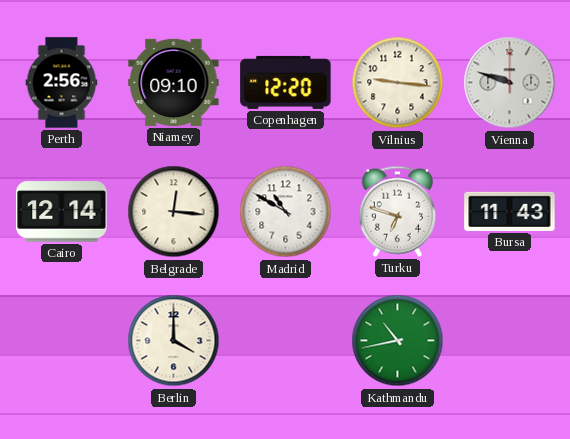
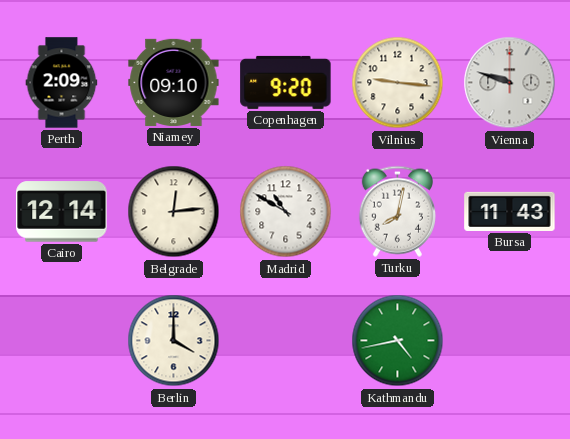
Perth: 2:56 -> 2:09
Copenhagen: 12:20 -> 9:20
Belgrade: 12:16 -> 12:14
Turku: 6:48 -> 8:02
Kathmandu: 10:43 -> 4:43
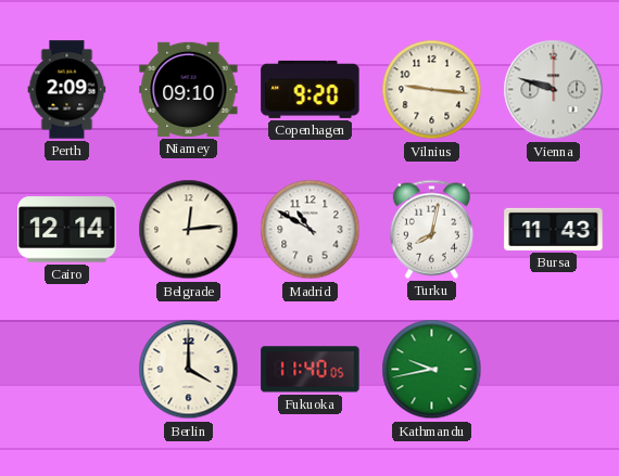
Fukuoka: none -> 11:40
Kathmandu: 4:43 -> 9:43
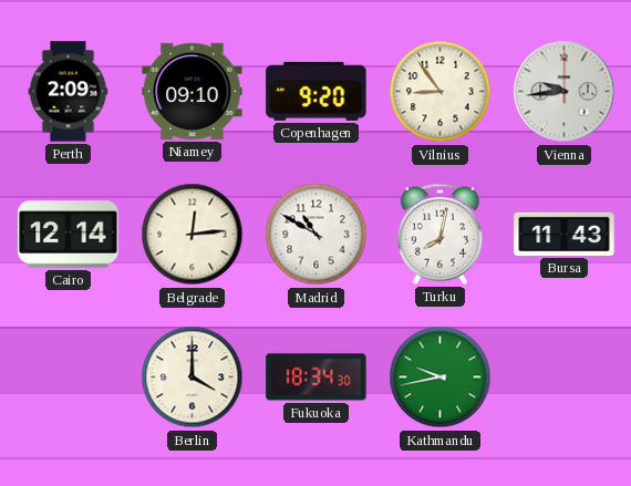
Vilnius: 9:16 -> 8:54
Vienna: 9:48 -> 9:44
Fukuoka: 11:40 -> 18:34
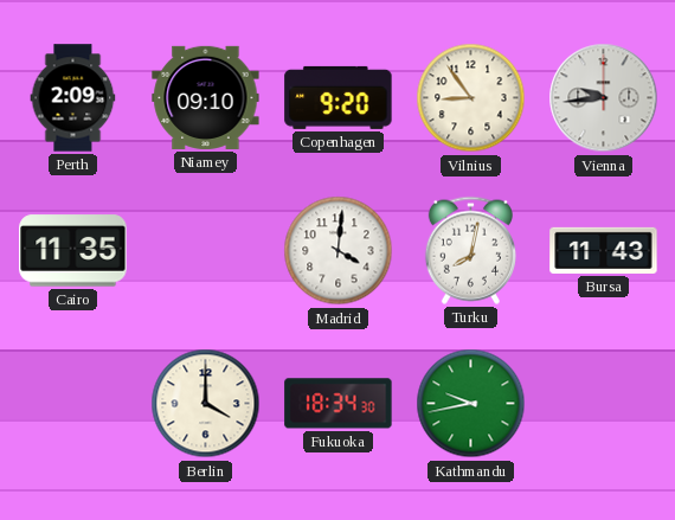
Cairo: 12:14 -> 11:35
Belgrade: 12:14 -> none
Madrid: 10:50 -> 4:01
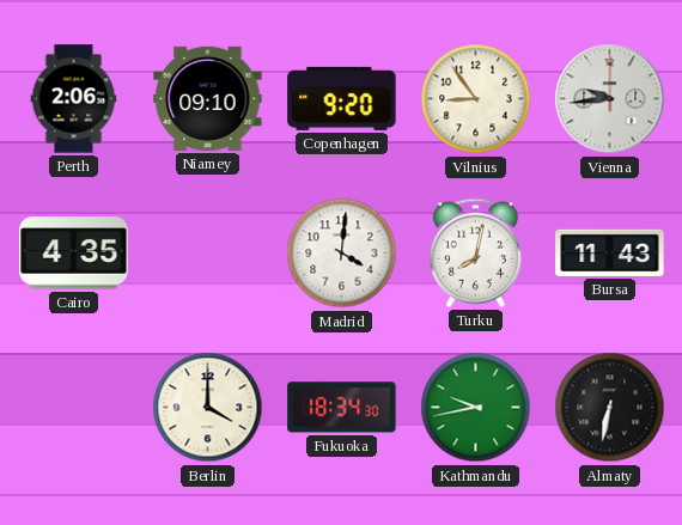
Perth: 2:09 -> 2:06
Cairo: 11:35 -> 4:35
Almaty: none -> 6:32
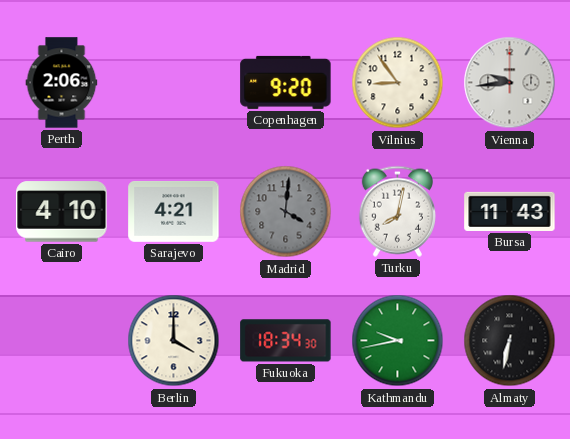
Niamey: 09:10 -> none
Cairo: 4:35 -> 4:10
Sarajevo: none -> 4:21
Madrid dial: white -> grey
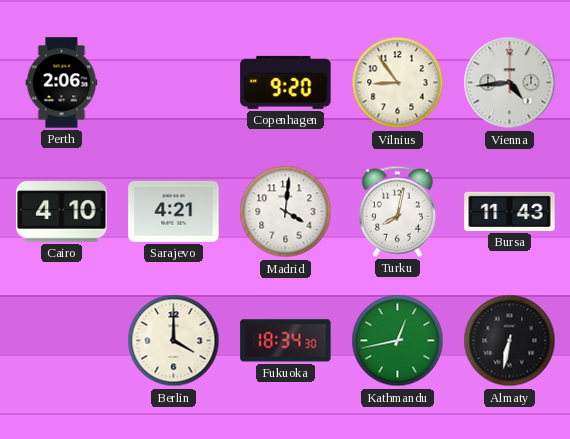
Vienna: 9:44 -> 4:44
Madrid dial: grey -> white
Kathmandu: 9:43 -> 12:43
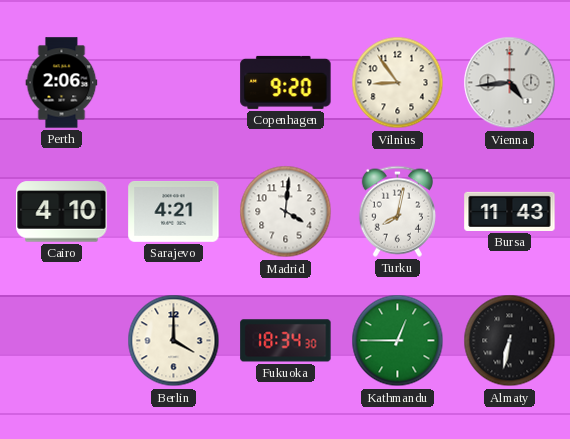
Kathmandu: 12:43 -> 12:45
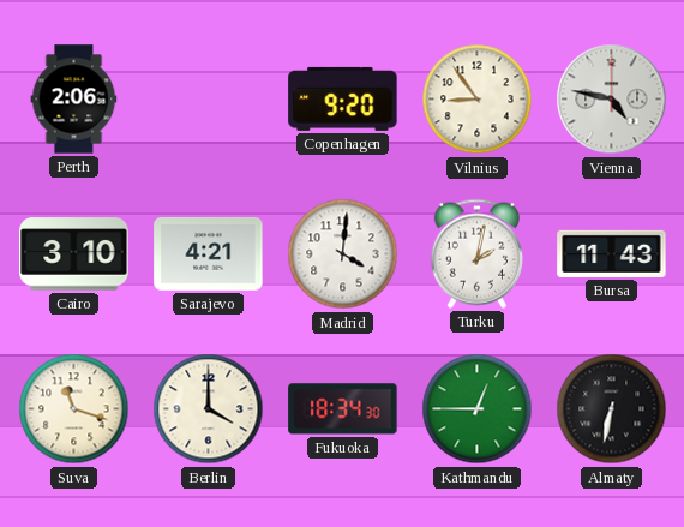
Vienna: 4:44 -> 4:47
Cairo: 4:10 -> 3:10
Turku: 8:02 -> 2:02
Suva: none -> 11:18
